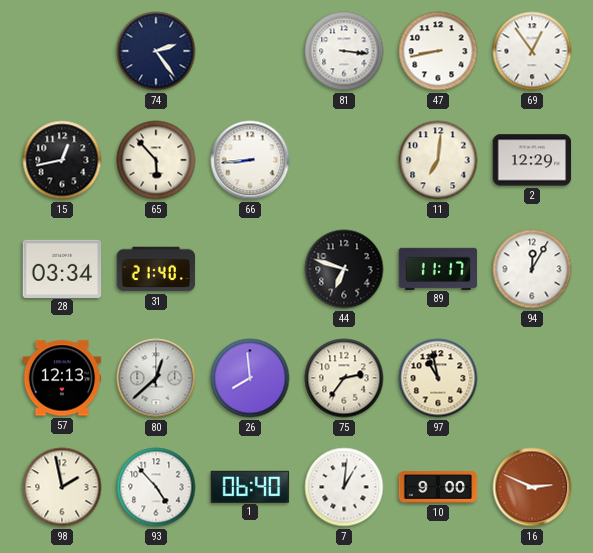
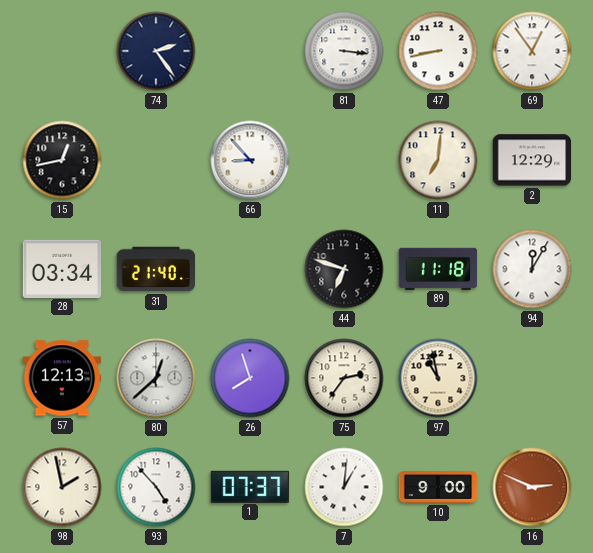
65: 5:53 -> none
66: 8:44 -> 8:53
89: 11:17 -> 11:18
26: 7:59 -> 7:57
1: 06:40 -> 07:37
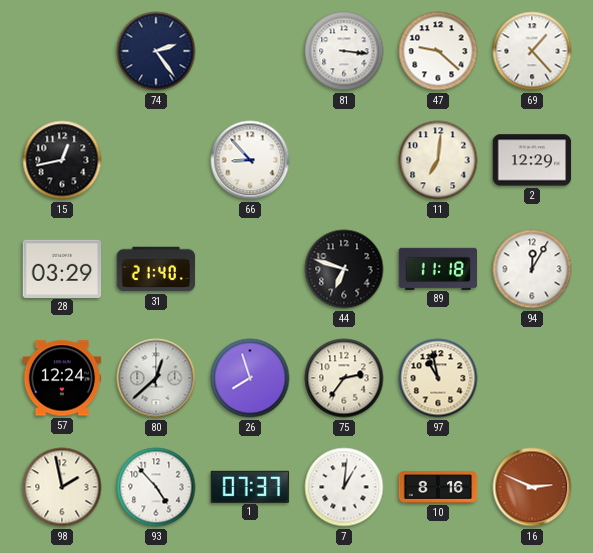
47: 8:43 -> 9:22
69: 12:54 -> 1:23
28: 03:34 -> 03:29
57: 12:13 -> 12:24
10: 9:00 -> 8:16
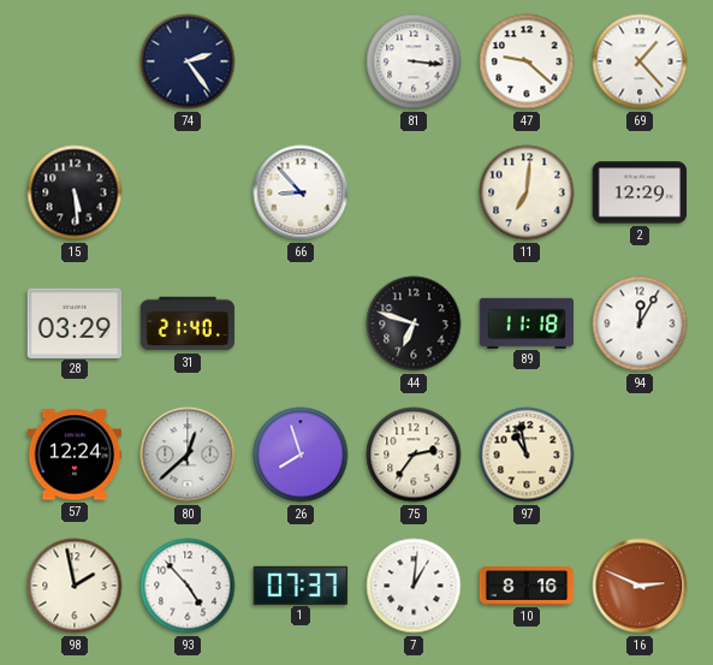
15: 12:43 -> 5:29
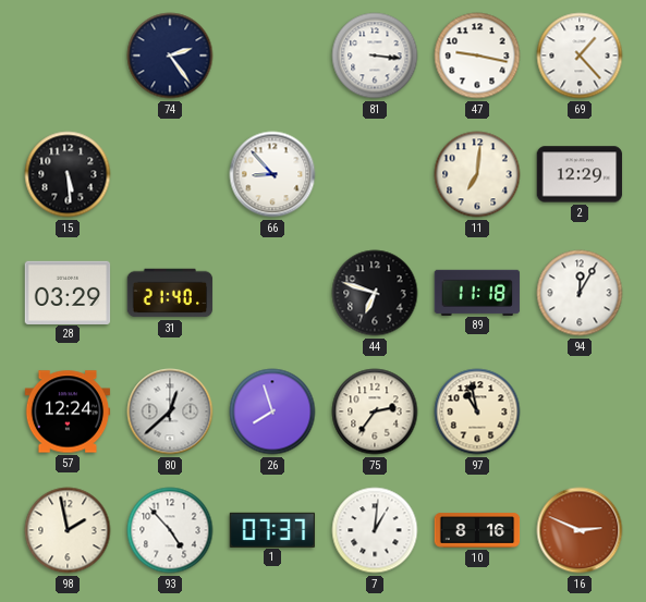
47: 9:22 -> 9:17
